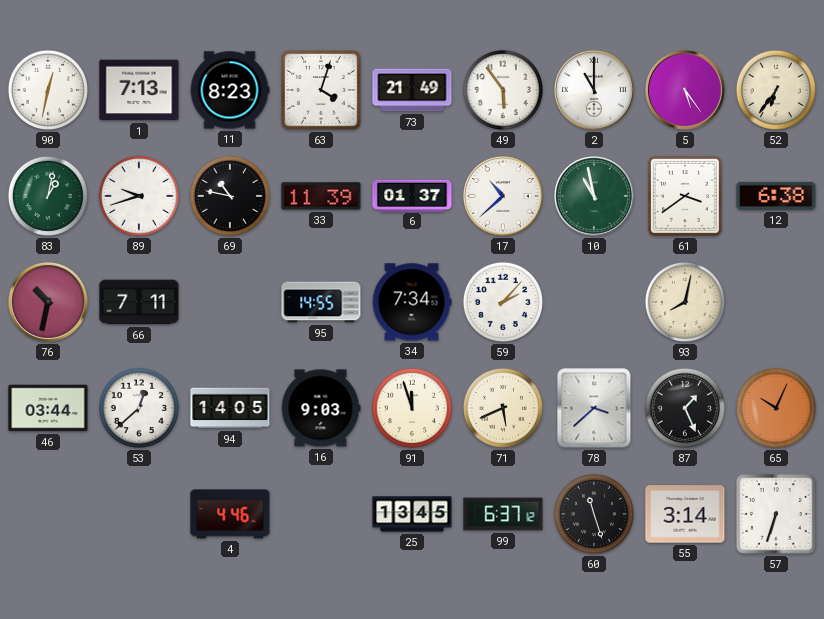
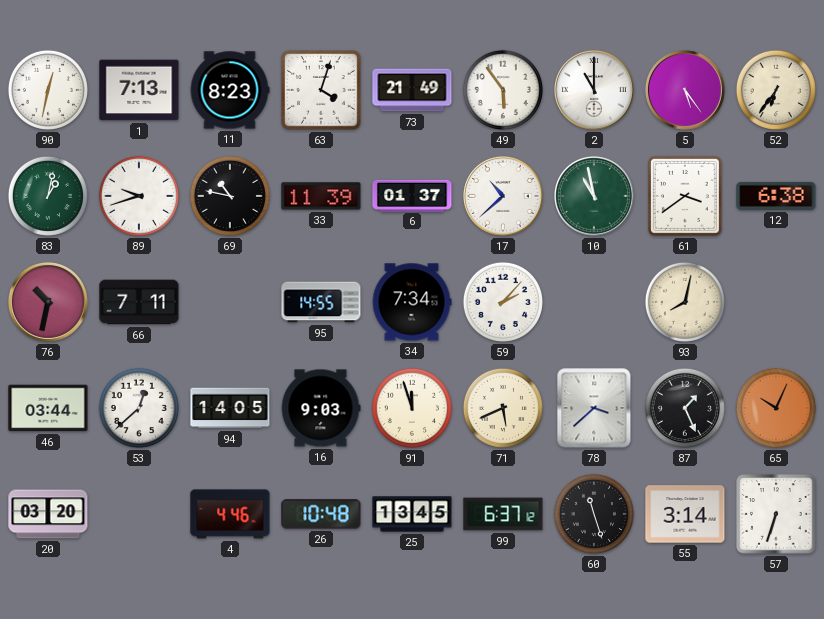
20: none -> 03:20
26: none -> 10:48
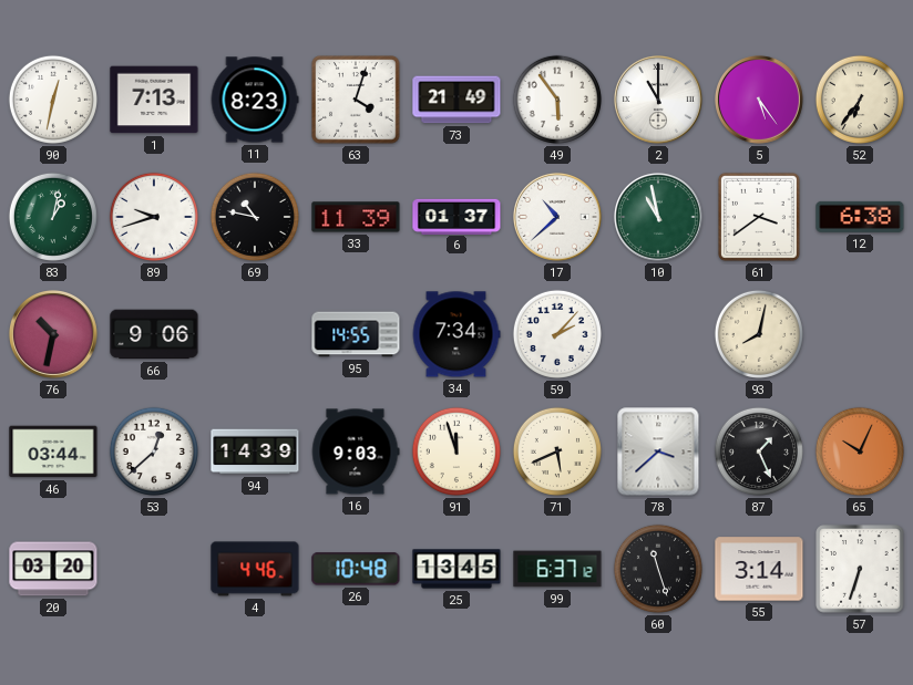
66: 7:11 -> 9:06
94: 14:05 -> 14:39
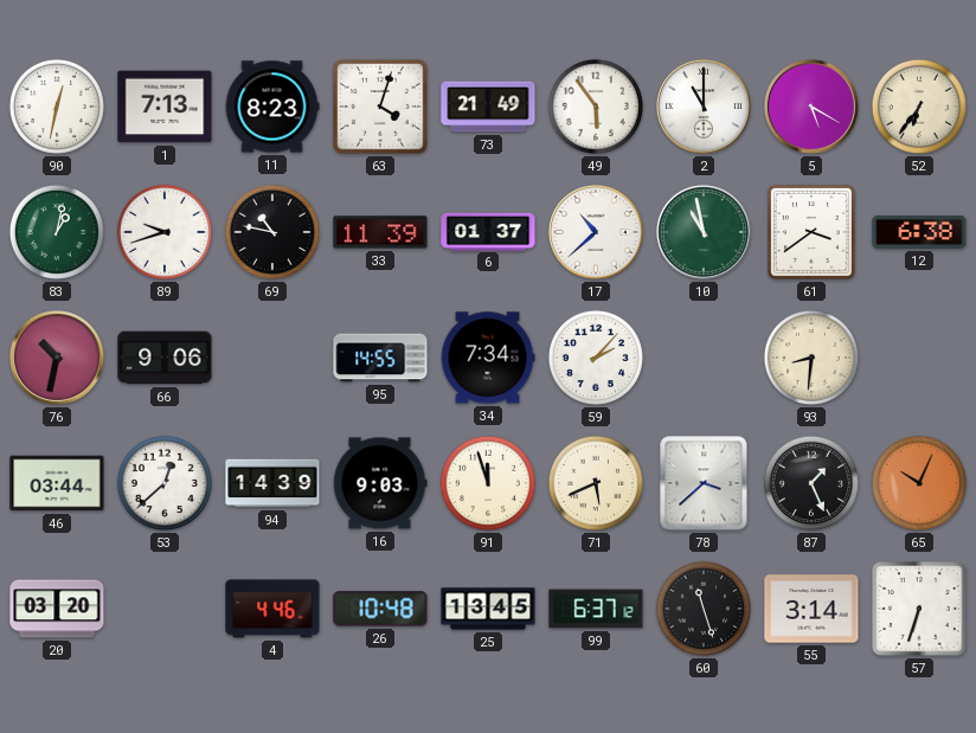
5: 5:24 -> 5:20
93: 8:02 -> 8:31
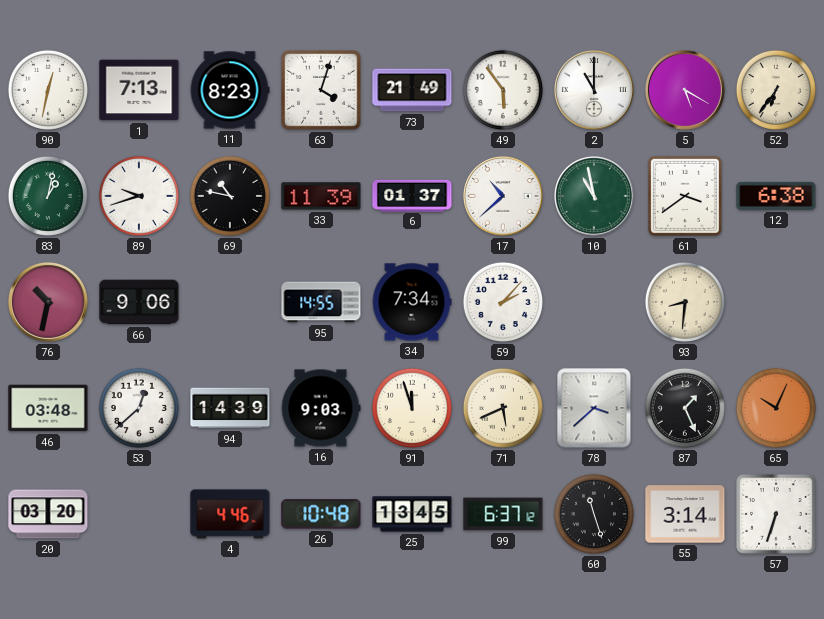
46: 03:44 -> 03:48
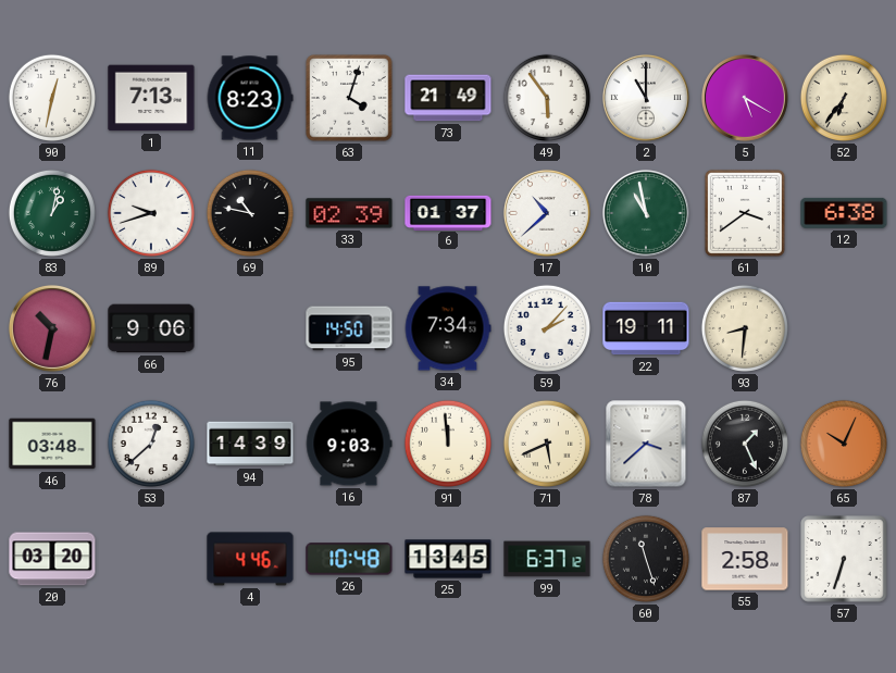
33: 11:39 -> 02:39
95: 14:55 -> 14:50
22: none -> 19:11
91: 11:57 -> 11:59
55: 3:14 -> 2:58
